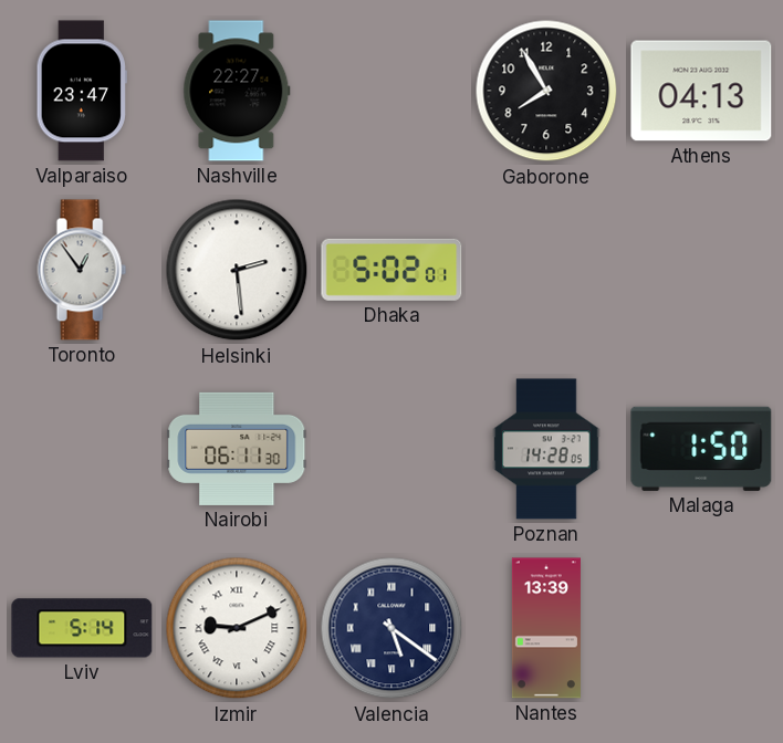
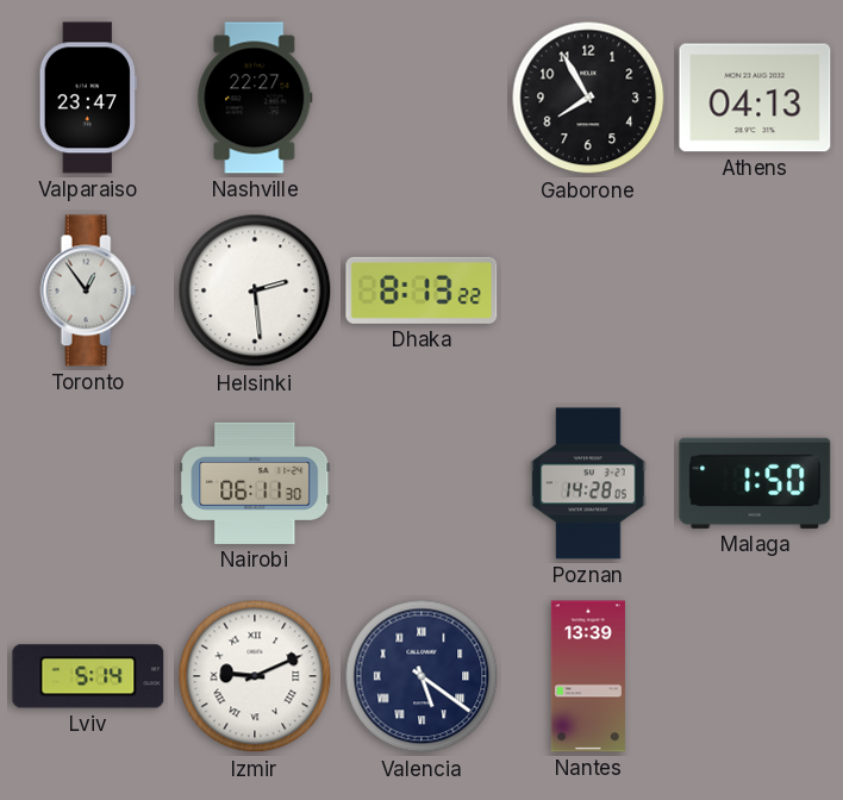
Dhaka: 5:02 -> 8:13
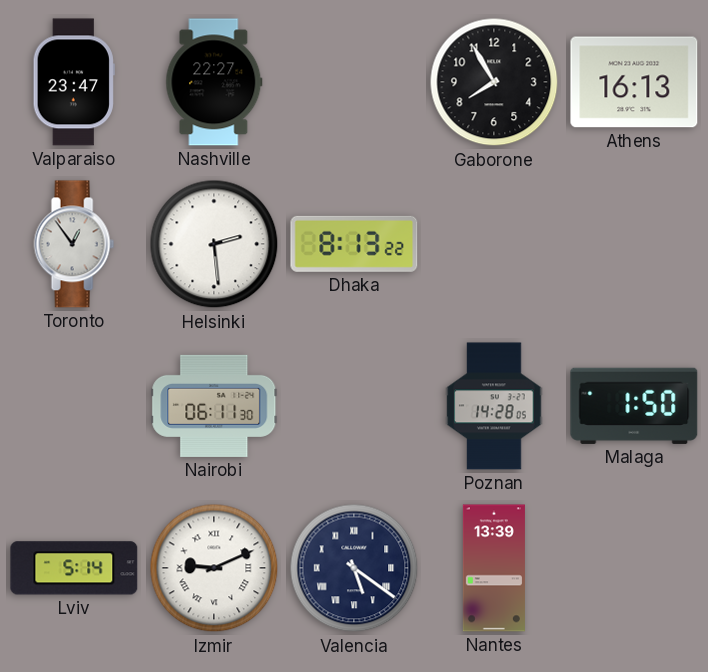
Athens: 04:13 -> 16:13
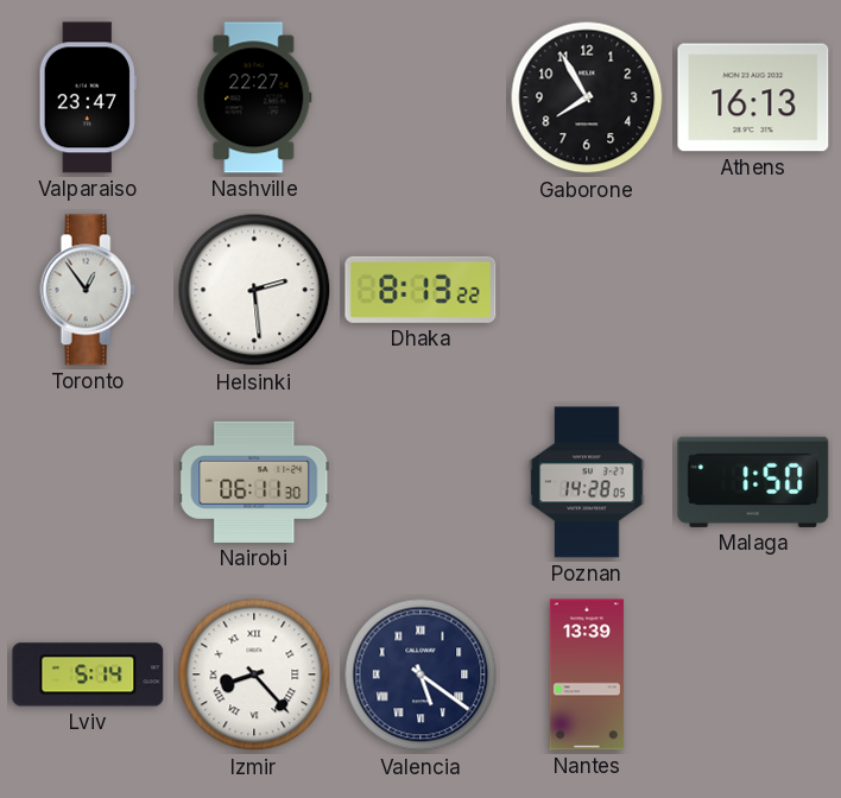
Izmir: 9:11 -> 8:23
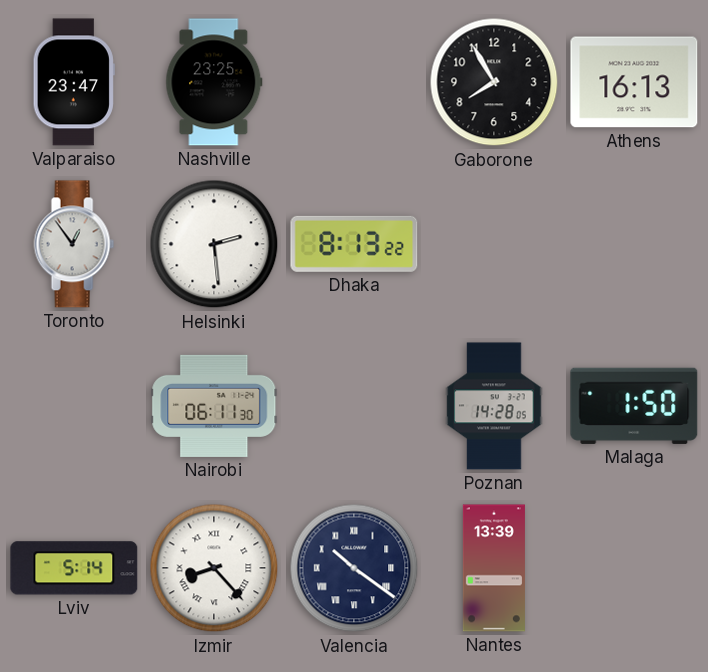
Nashville: 22:27 -> 23:25
Valencia: 5:21 -> 10:21
